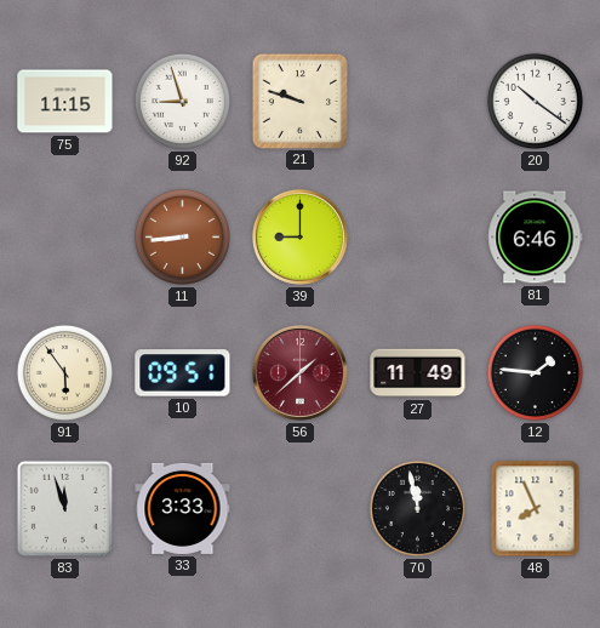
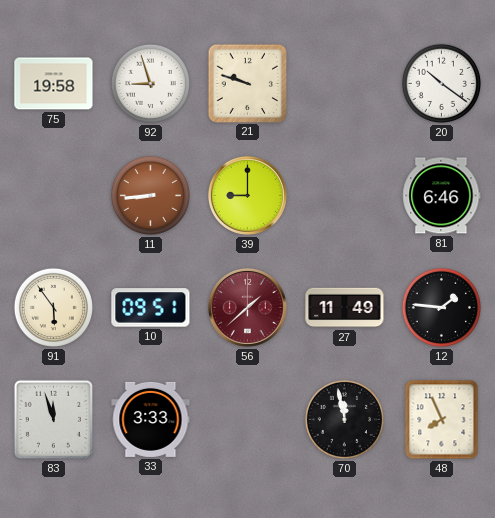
75: 11:15 -> 19:58
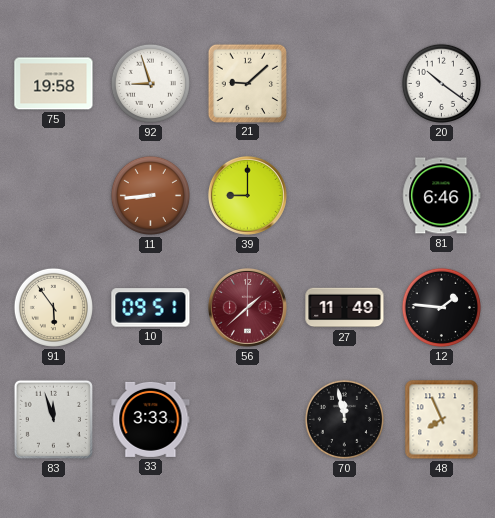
21: 9:48 -> 9:08
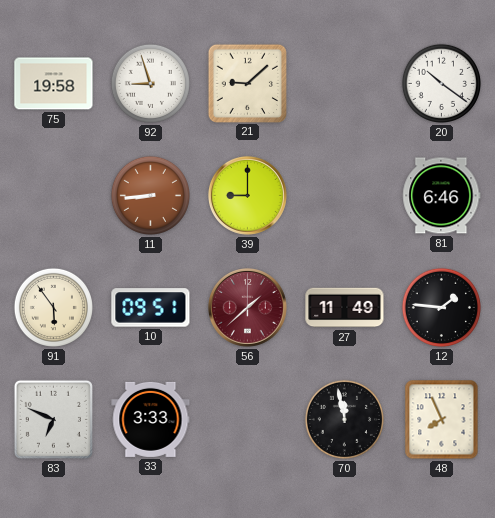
83: 11:57 -> 6:49
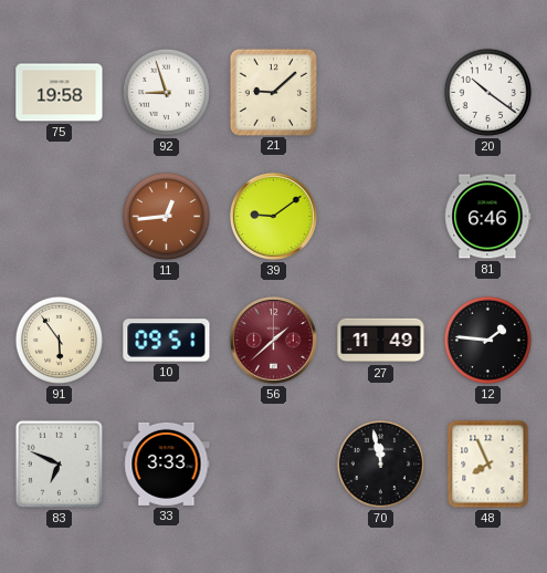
11: 8:44 -> 12:44
39: 9:00 -> 9:09
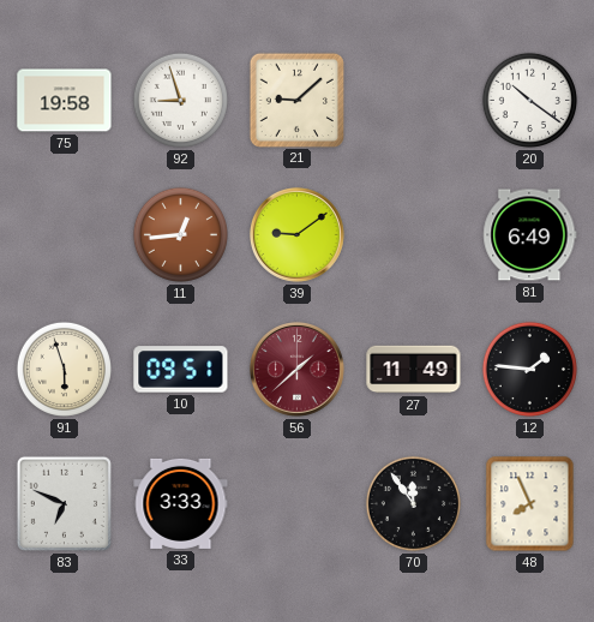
81: 6:46 -> 6:49
91: 5:54 -> 5:57
70: 11:58 -> 11:54
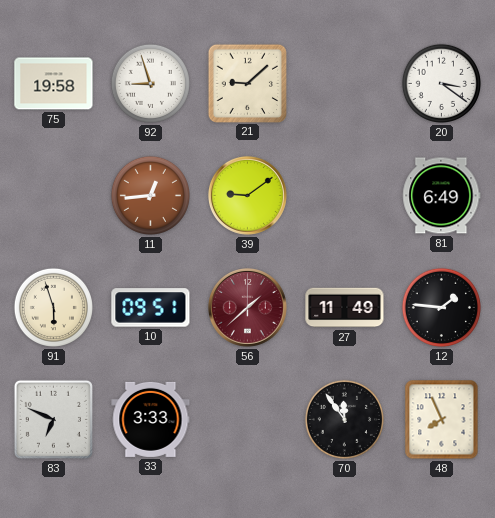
20: 10:21 -> 3:21
